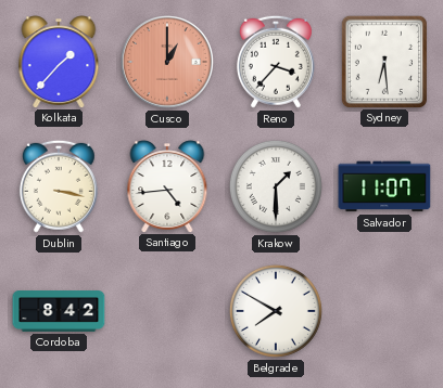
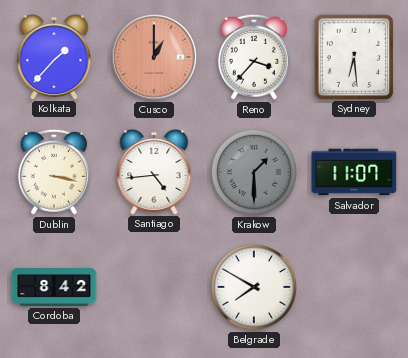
Krakow dial: white -> grey
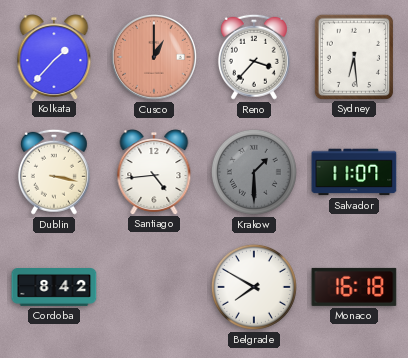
Monaco: none -> 16:18
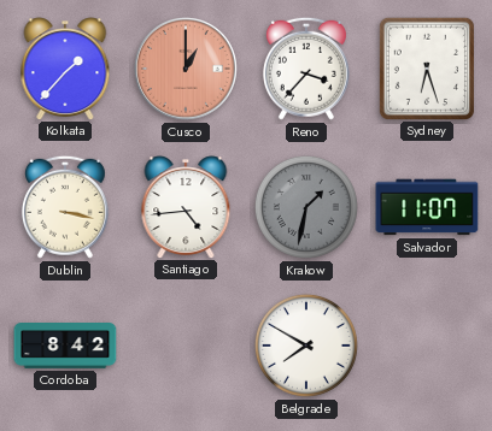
Sydney: 6:29 -> 6:27
Krakow: 1:30 -> 1:32
Monaco: 16:18 -> none
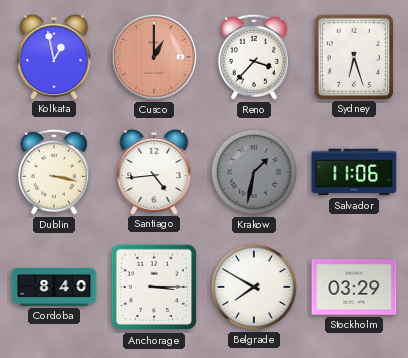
Kolkata: 1:37 -> 12:58
Salvador: 11:07 -> 11:06
Cordoba: 8:42 -> 8:40
Anchorage: none -> 3:15
Stockholm: none -> 03:29
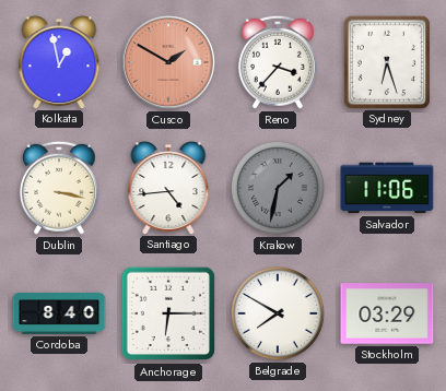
Cusco: 1:00 -> 1:50
Anchorage: 3:15 -> 6:15
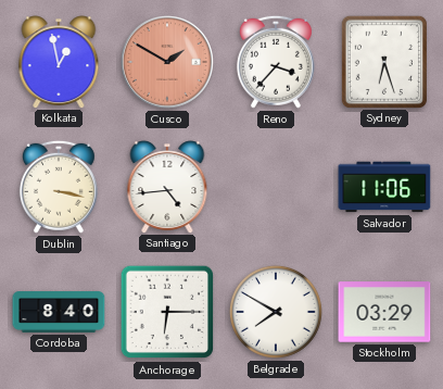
Krakow: 1:32 -> none
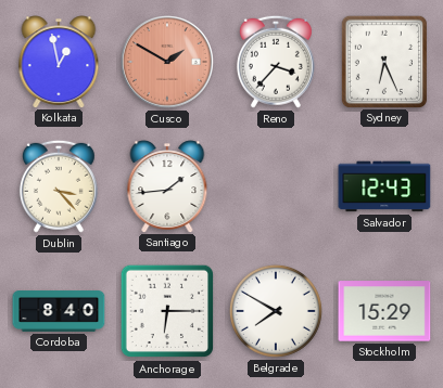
Sydney: 6:27 -> 6:26
Dublin: 3:17 -> 3:23
Santiago: 4:44 -> 1:44
Salvador: 11:06 -> 12:43
Stockholm: 03:29 -> 15:29
